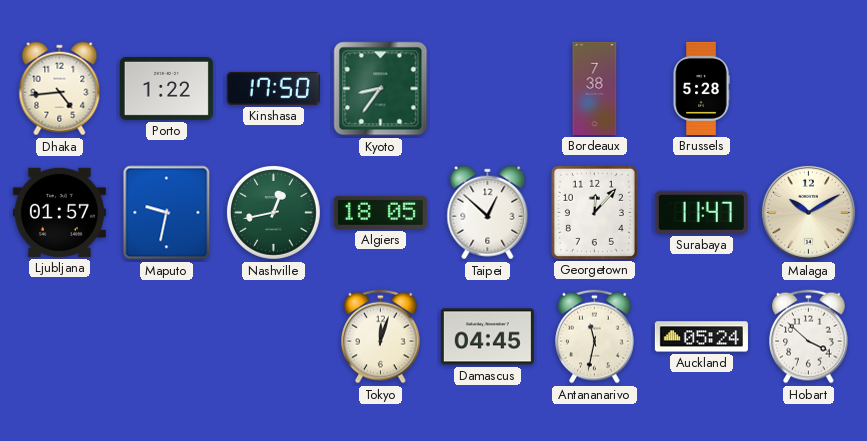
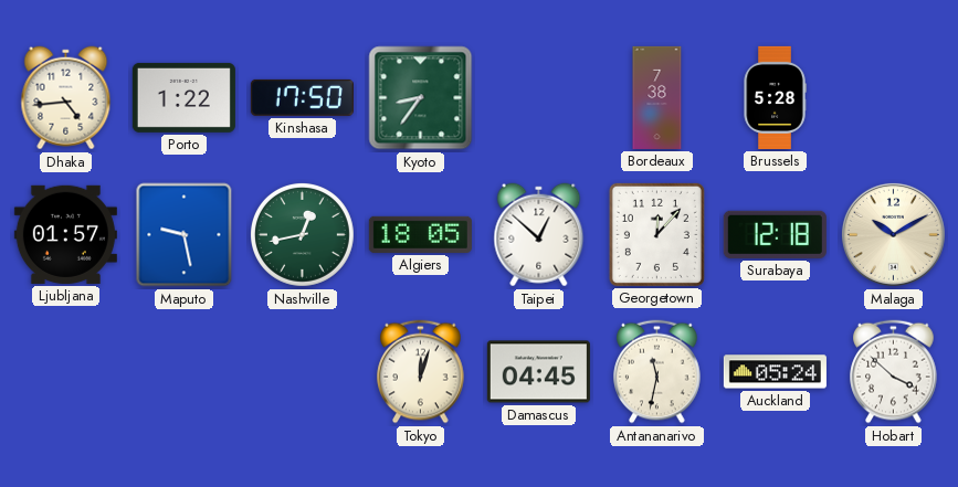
Maputo: 9:32 -> 9:28
Surabaya: 11:47 -> 12:18
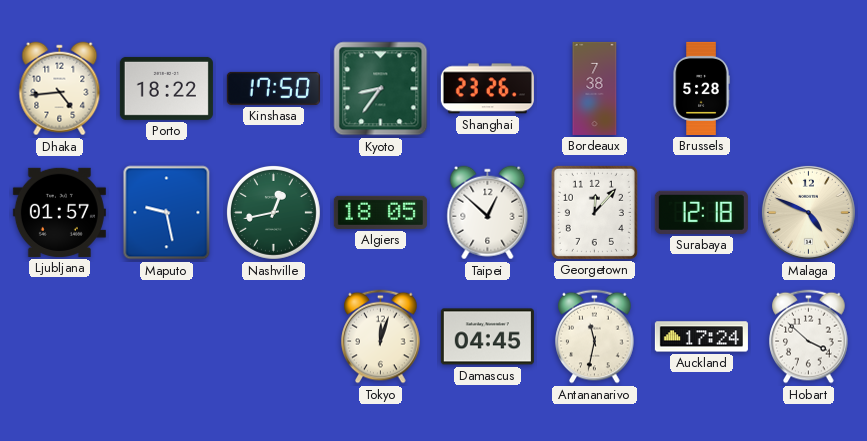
Porto: 1:22 -> 18:22
Shanghai: none -> 23:26
Malaga: 10:10 -> 4:49
Auckland: 05:24 -> 17:24
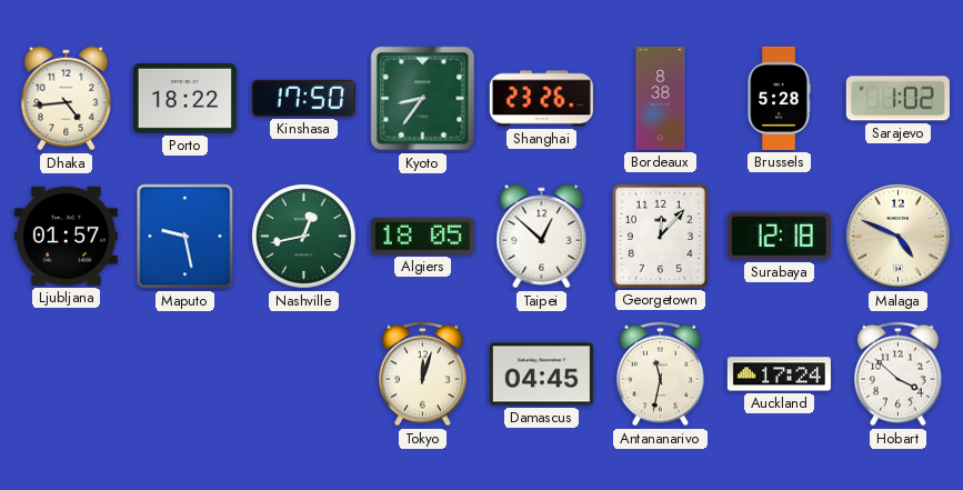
Bordeaux: 7:38 -> 8:38
Sarajevo: none -> 1:02
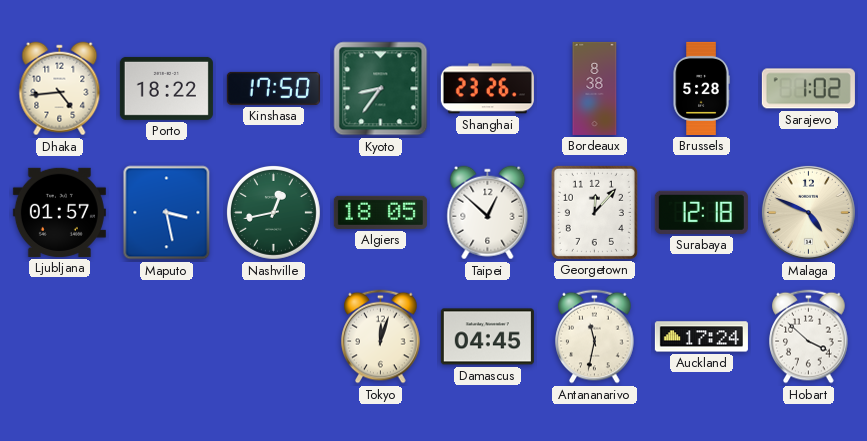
Maputo: 9:28 -> 3:28
